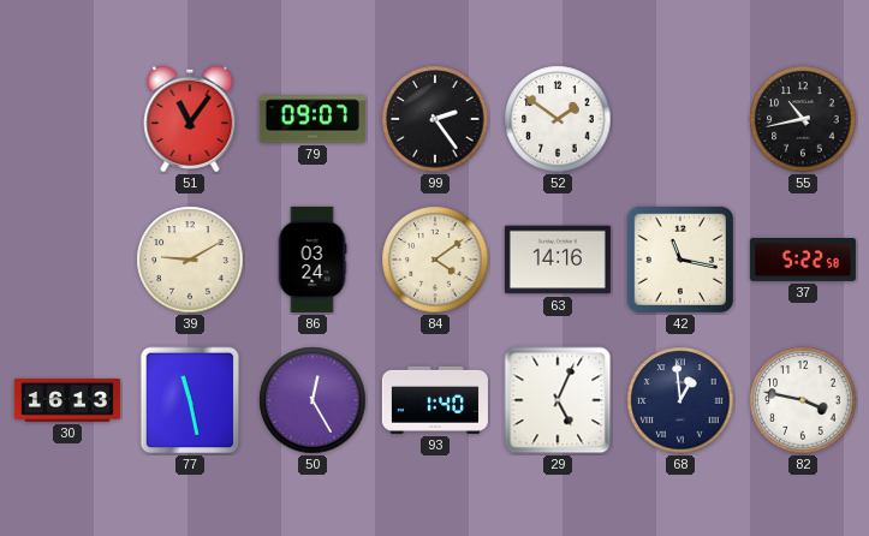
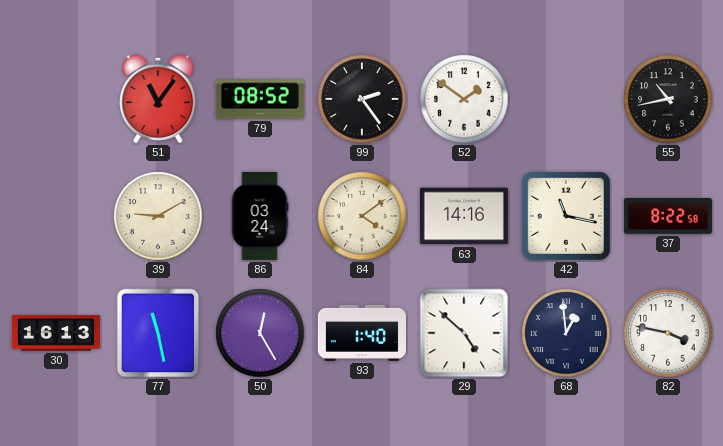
79: 09:07 -> 08:52
37: 5:22 -> 8:22
29: 5:04 -> 4:52
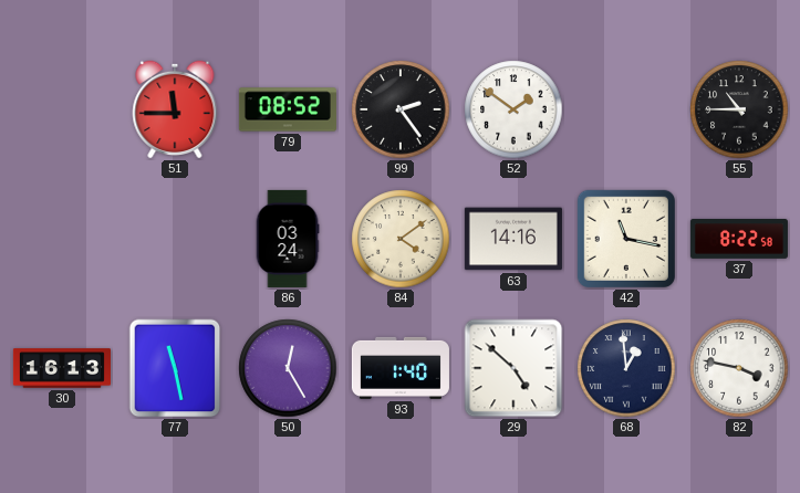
51: 11:06 -> 11:45
55: 10:43 -> 10:45
39: 9:10 -> none
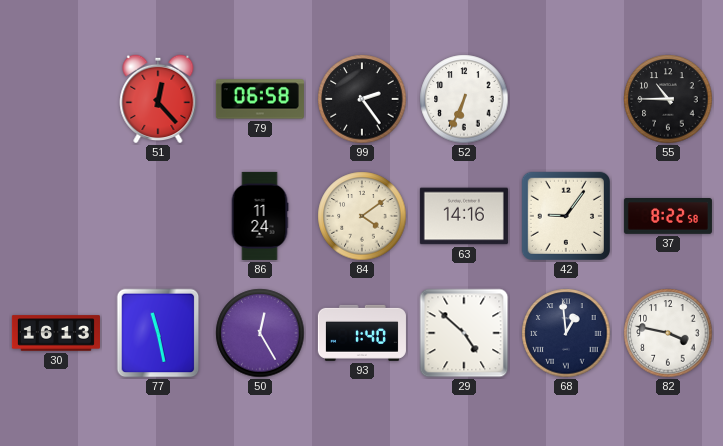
51: 11:45 -> 12:23
79: 08:52 -> 06:58
52: 1:51 -> 6:34
86: 03:24 -> 11:24
42: 11:17 -> 9:06
